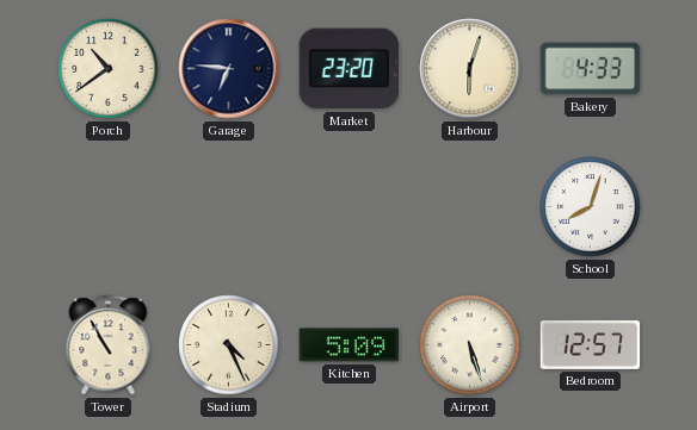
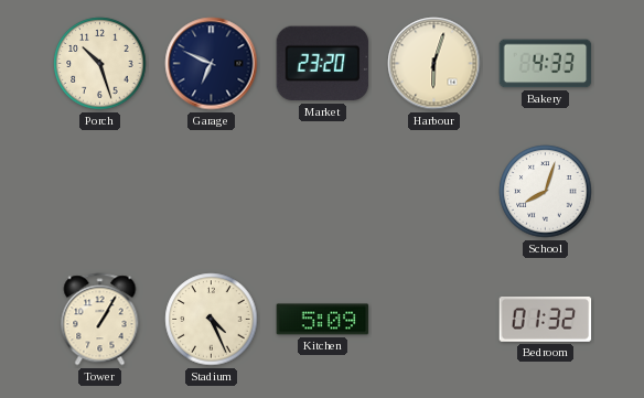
Porch: 10:39 -> 10:27
Garage: 6:46 -> 6:49
Tower: 10:55 -> 1:05
Airport: 5:27 -> none
Bedroom: 12:57 -> 01:32
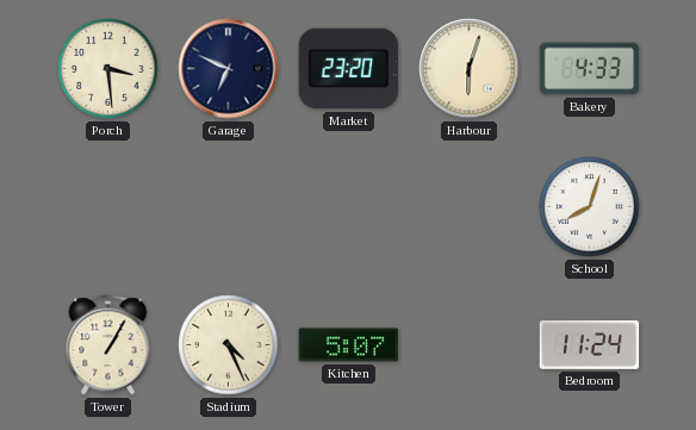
Porch: 10:27 -> 3:29
Kitchen: 5:09 -> 5:07
Bedroom: 01:32 -> 11:24
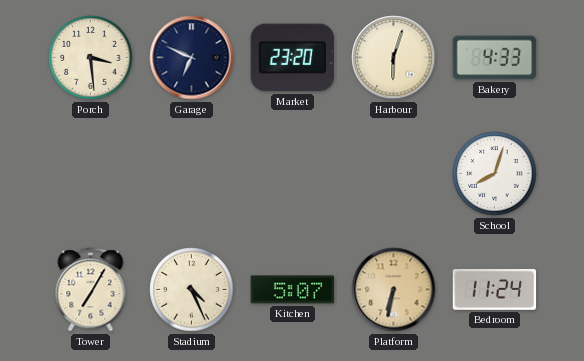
Tower: 1:05 -> 7:05
Platform: none -> 6:32
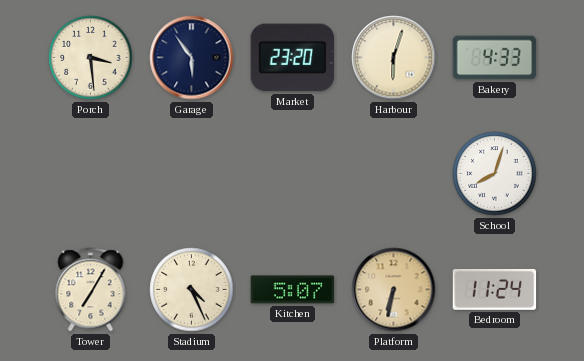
Garage: 6:49 -> 5:54
